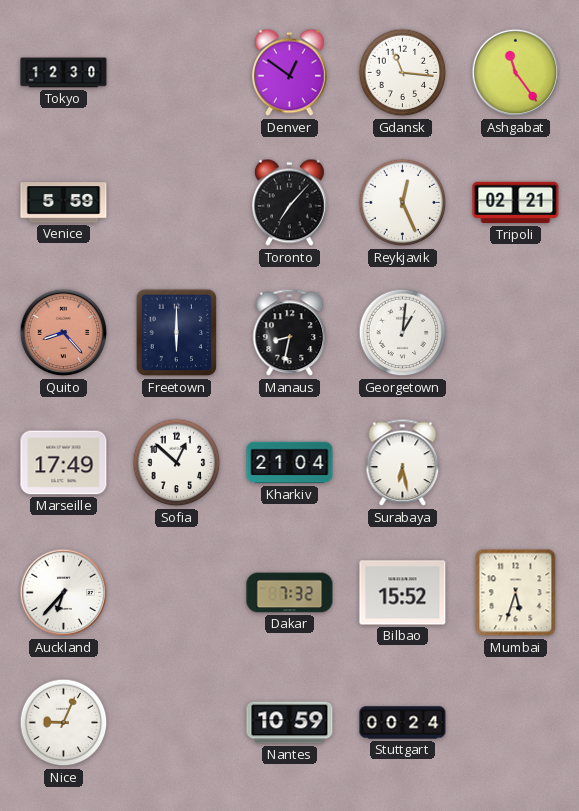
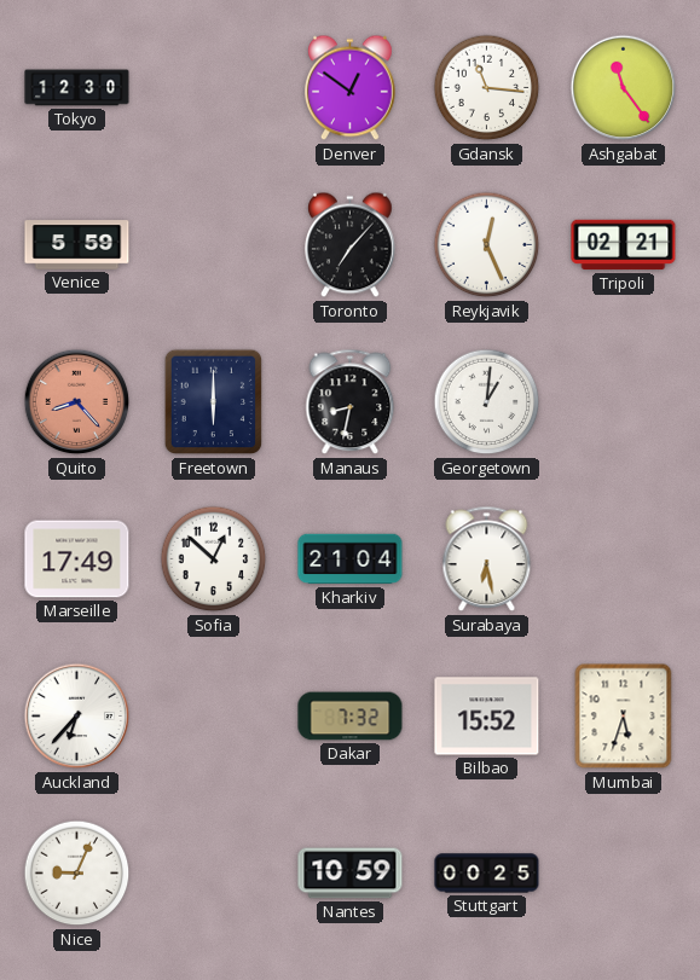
Stuttgart: 00:24 -> 00:25
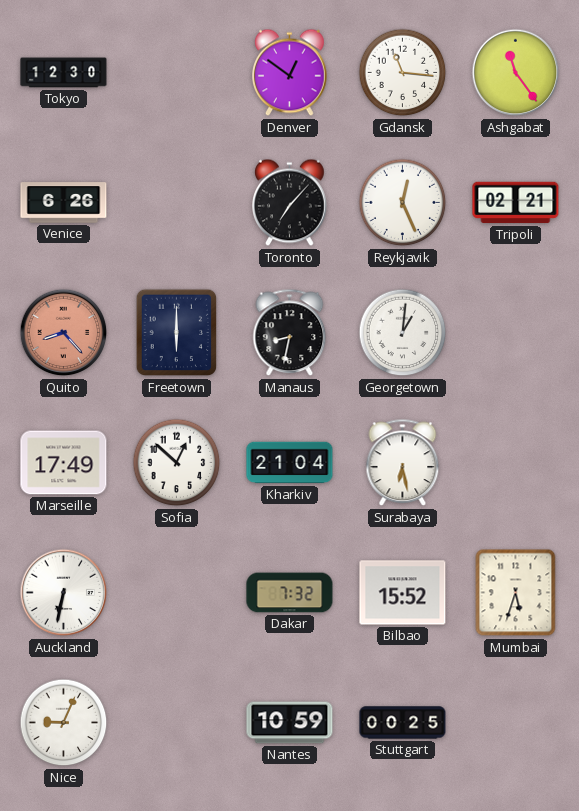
Venice: 5:59 -> 6:26
Auckland: 6:37 -> 6:32
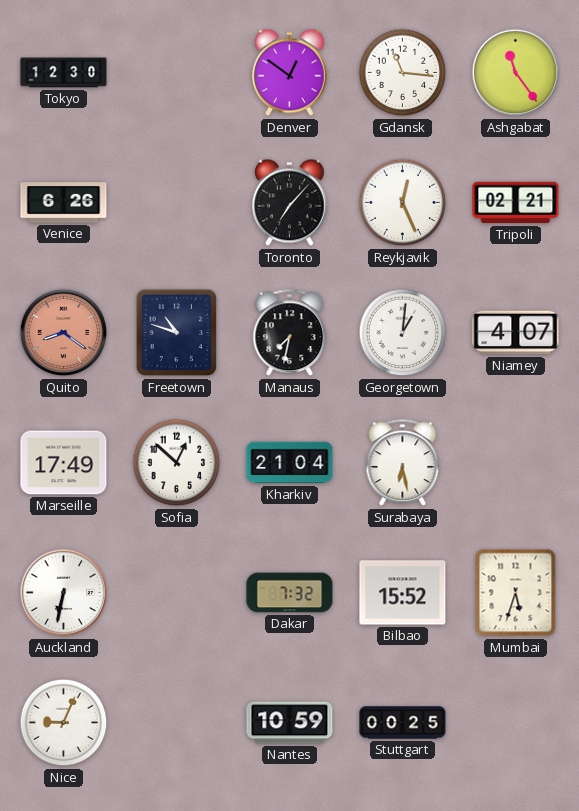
Quito: 8:23 -> 8:21
Freetown: 6:00 -> 10:48
Manaus: 8:32 -> 7:32
Niamey: none -> 4:07
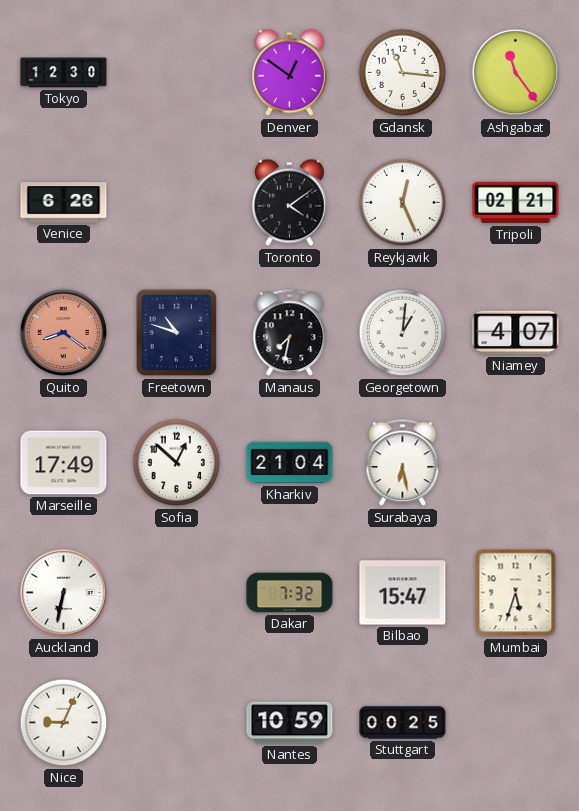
Toronto: 7:07 -> 4:09
Bilbao: 15:52 -> 15:47
